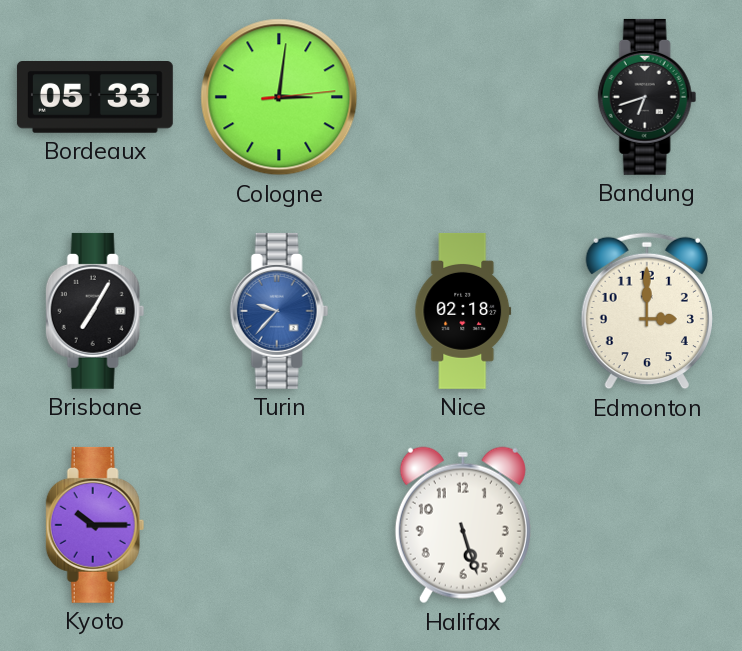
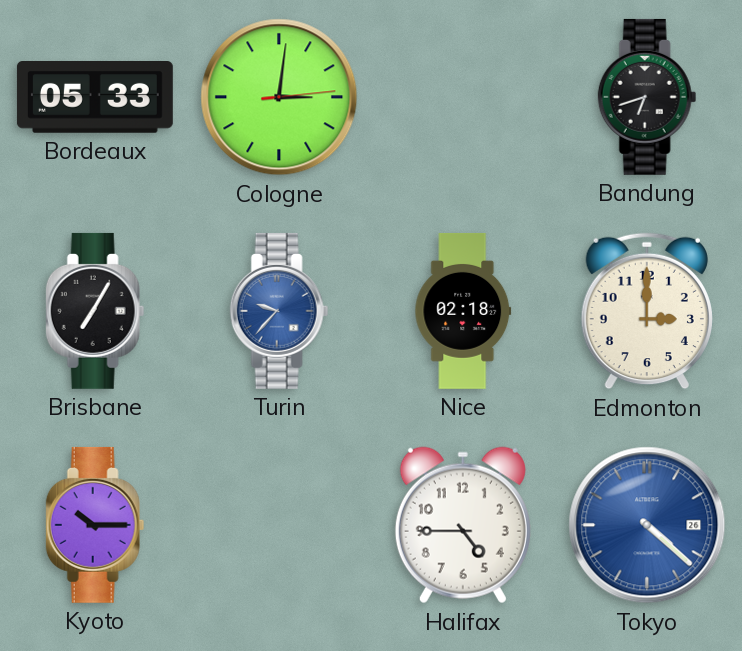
Halifax: 5:27 -> 4:45
Tokyo: none -> 4:22
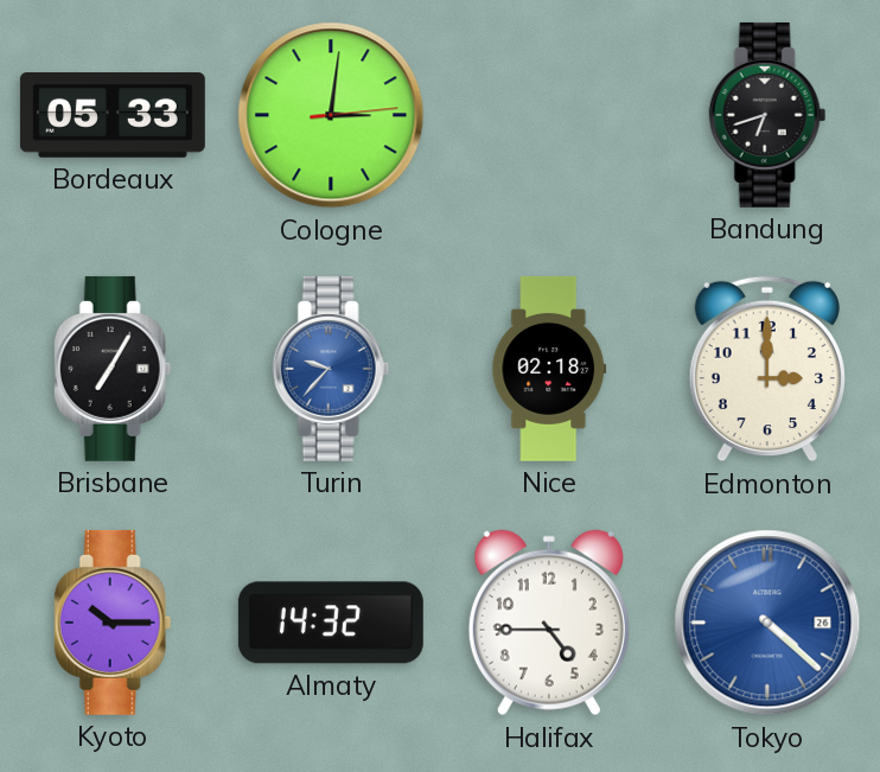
Almaty: none -> 14:32
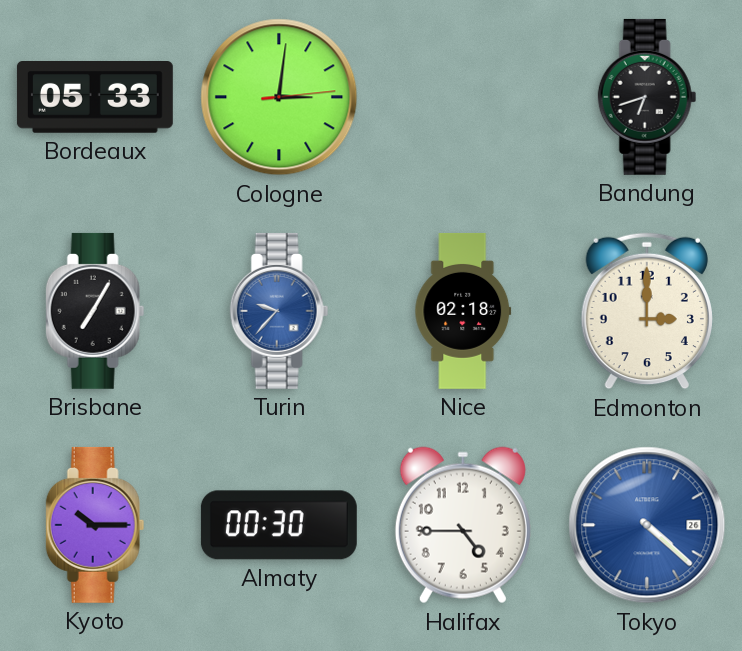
Almaty: 14:32 -> 00:30
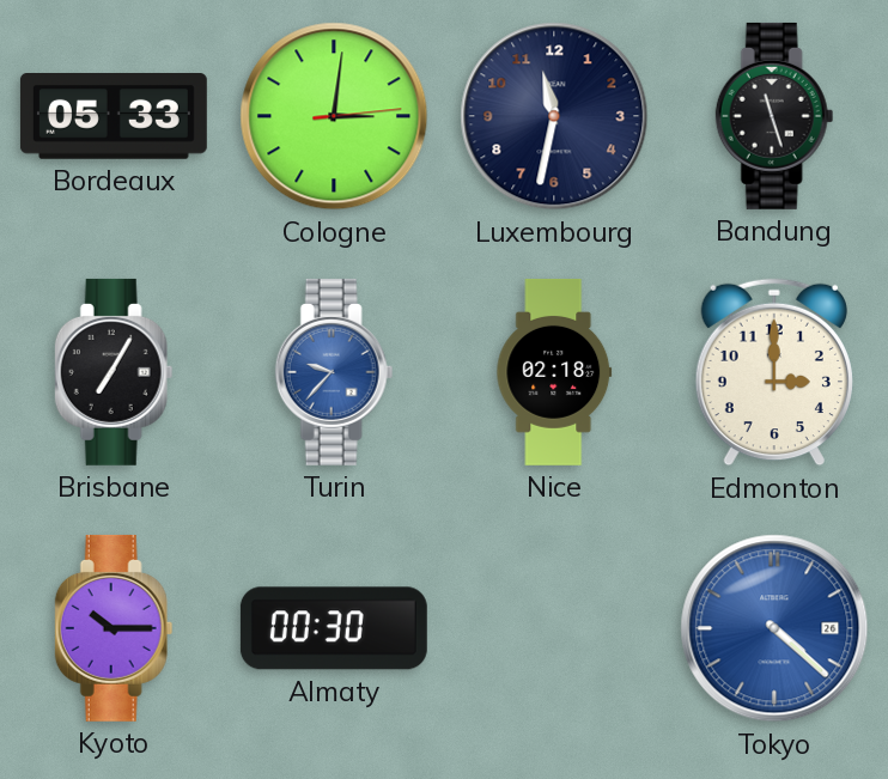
Luxembourg: none -> 11:32
Bandung: 6:42 -> 11:27
Halifax: 4:45 -> none
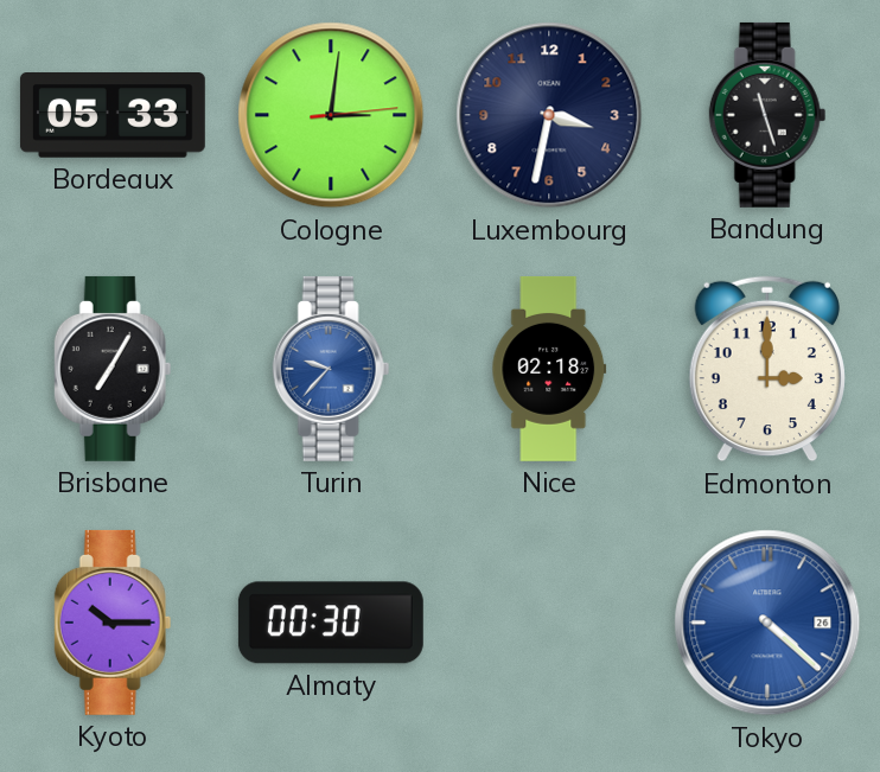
Luxembourg: 11:32 -> 3:32
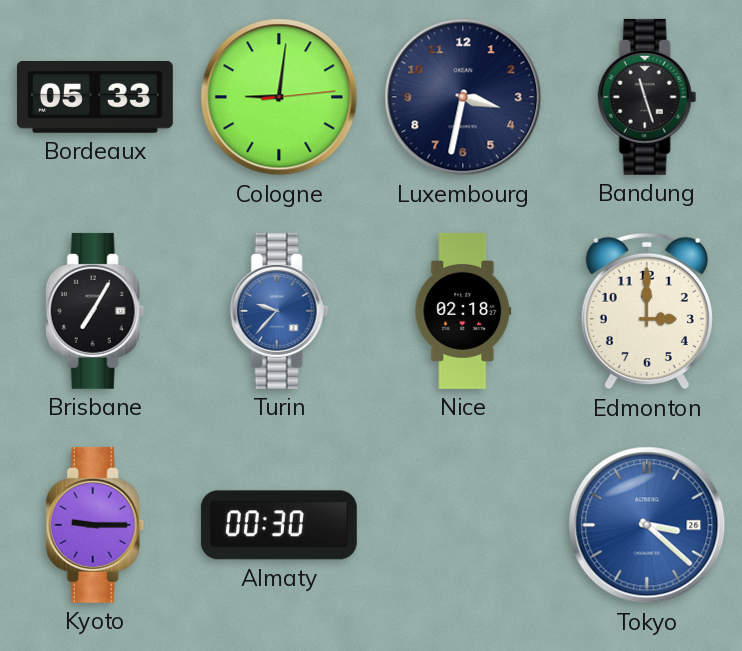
Cologne: 3:01 -> 9:01
Kyoto: 10:15 -> 9:15
Tokyo: 4:22 -> 3:22
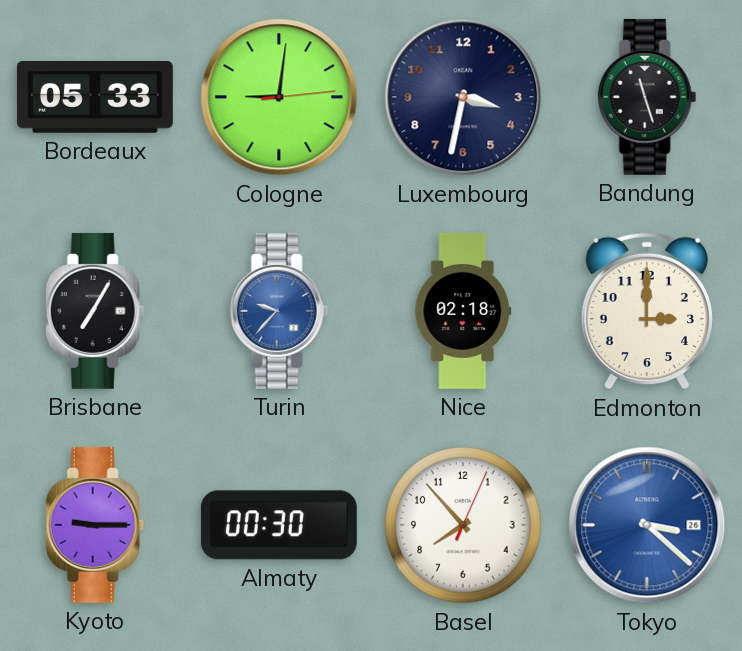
Basel: none -> 7:53
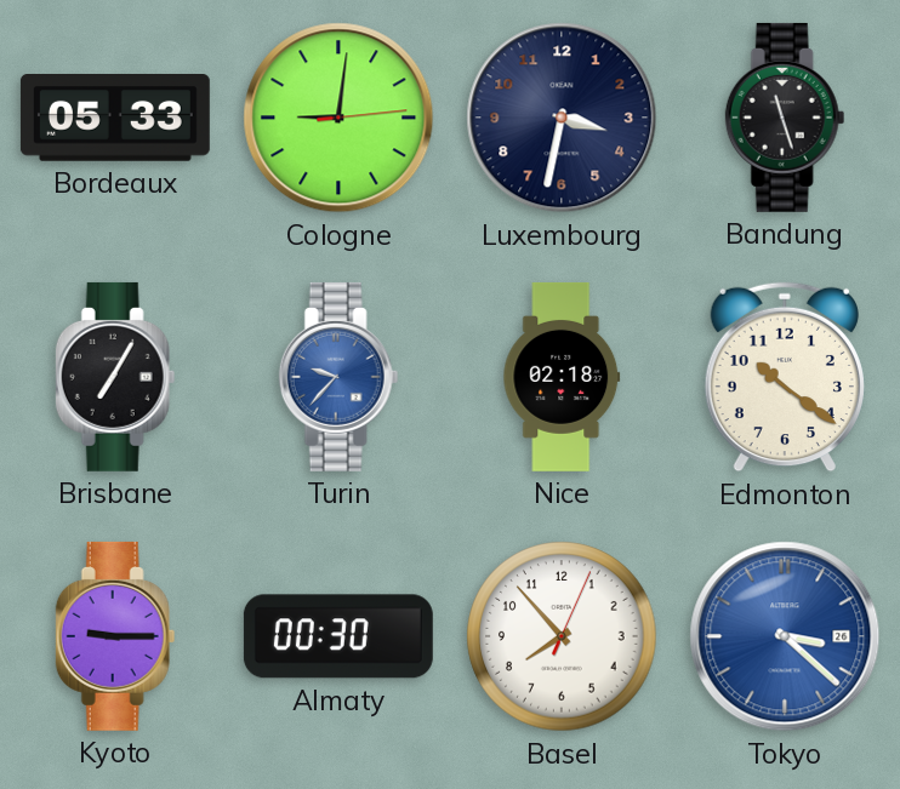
Edmonton: 3:00 -> 10:21
